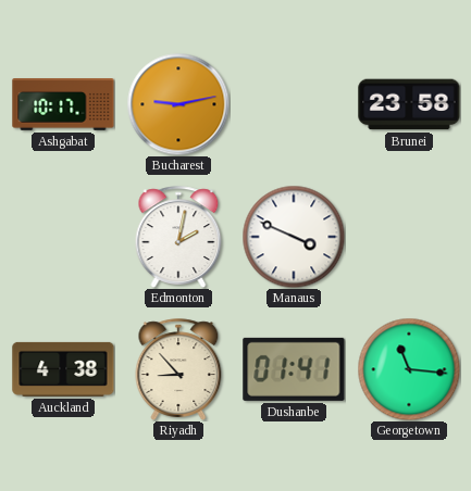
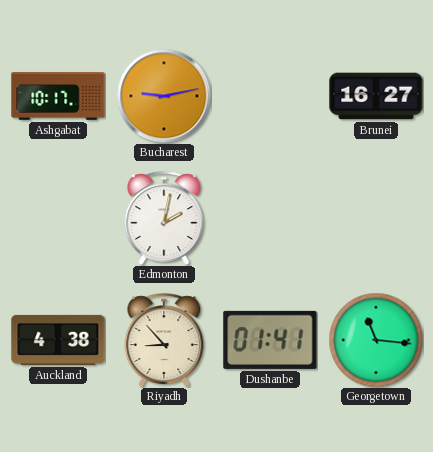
Brunei: 23:58 -> 16:27
Manaus: 3:49 -> none
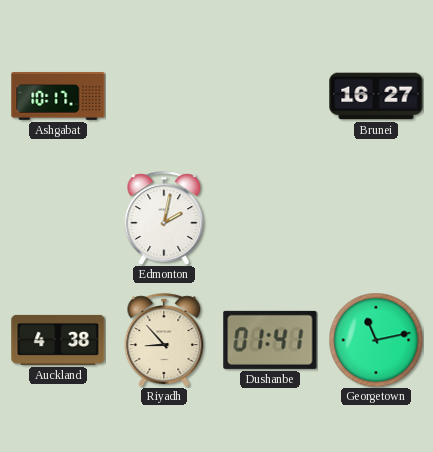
Bucharest: 9:13 -> none
Georgetown: 11:16 -> 11:13
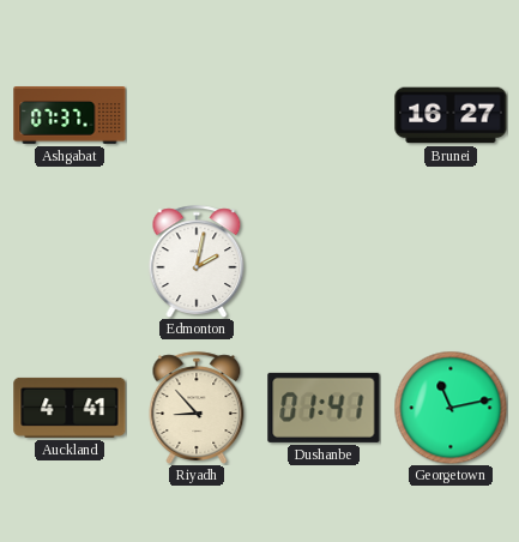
Ashgabat: 10:17 -> 07:37
Auckland: 4:38 -> 4:41
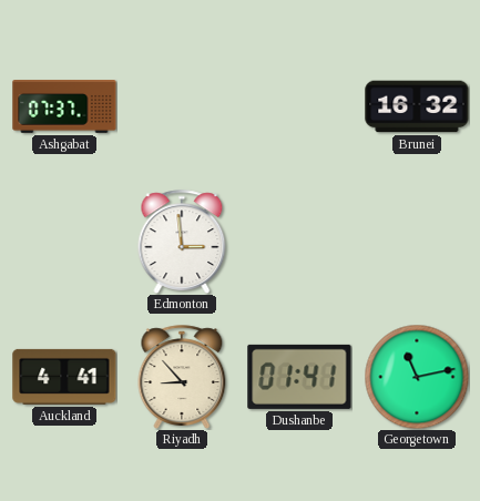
Brunei: 16:27 -> 16:32
Edmonton: 2:02 -> 2:59
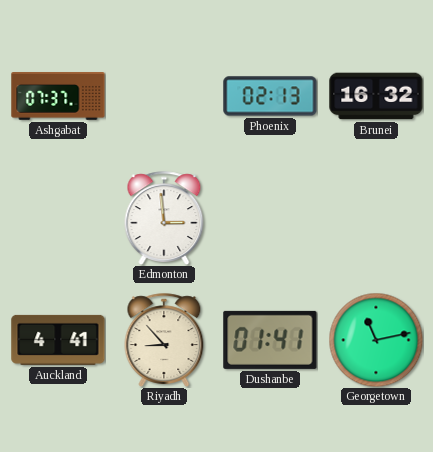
Phoenix: none -> 02:13
